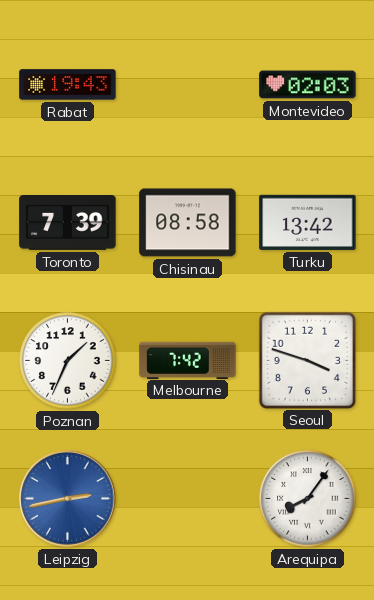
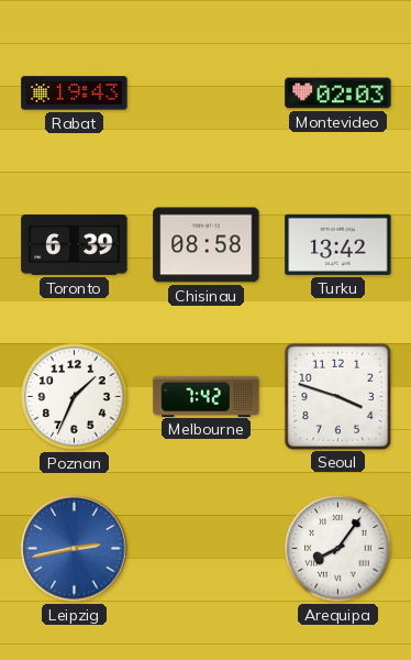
Toronto: 7:39 -> 6:39
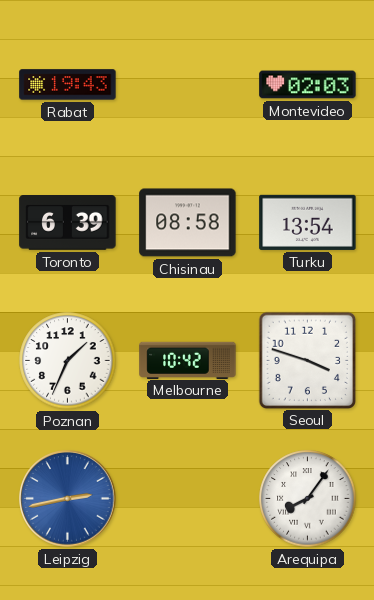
Turku: 13:42 -> 13:54
Melbourne: 7:42 -> 10:42
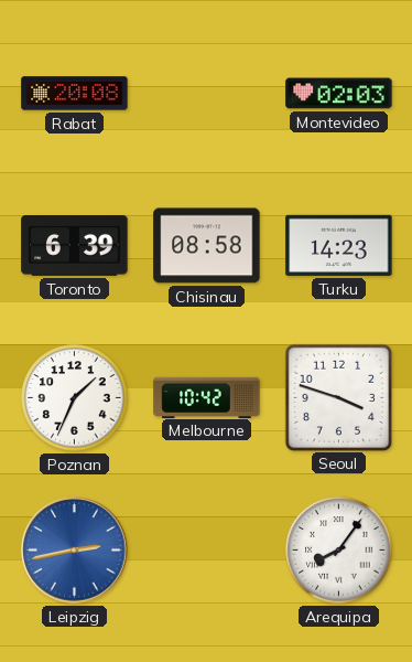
Rabat: 19:43 -> 20:08
Turku: 13:54 -> 14:23
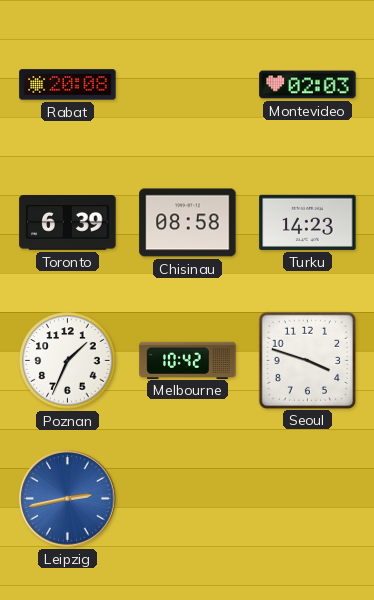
Arequipa: 8:06 -> none
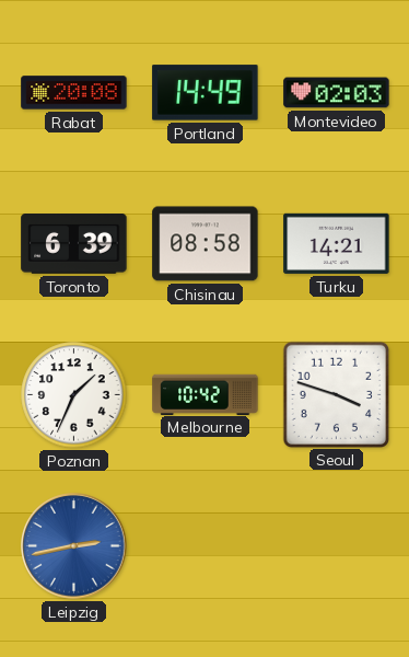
Portland: none -> 14:49
Turku: 14:23 -> 14:21
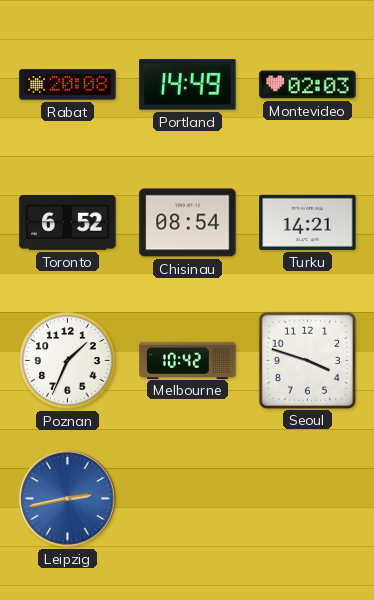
Toronto: 6:39 -> 6:52
Chisinau: 08:58 -> 08:54
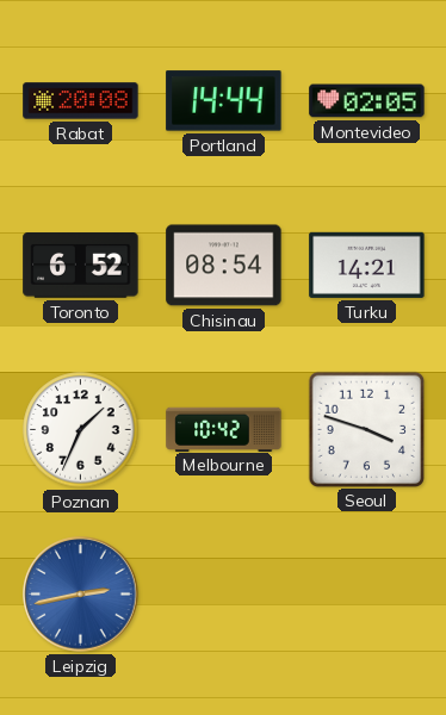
Portland: 14:49 -> 14:44
Montevideo: 02:03 -> 02:05
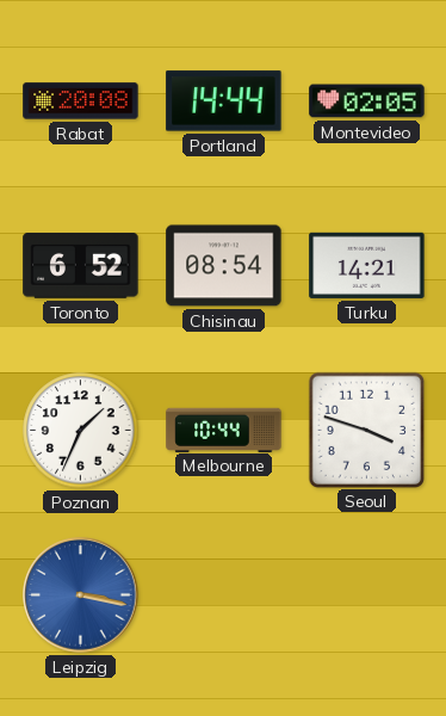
Melbourne: 10:42 -> 10:44
Leipzig: 2:43 -> 3:17
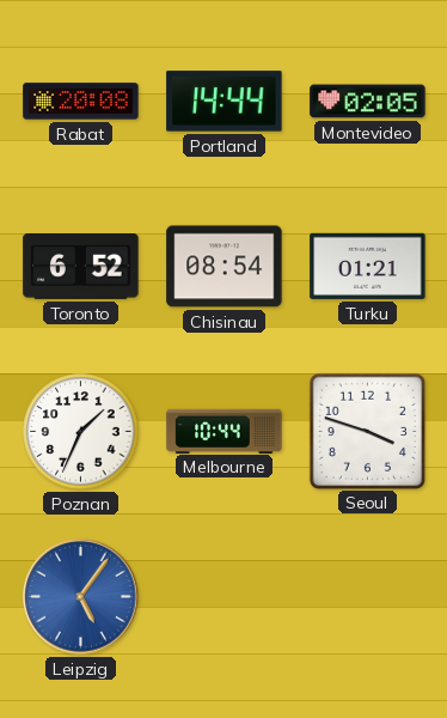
Turku: 14:21 -> 01:21
Leipzig: 3:17 -> 5:06
